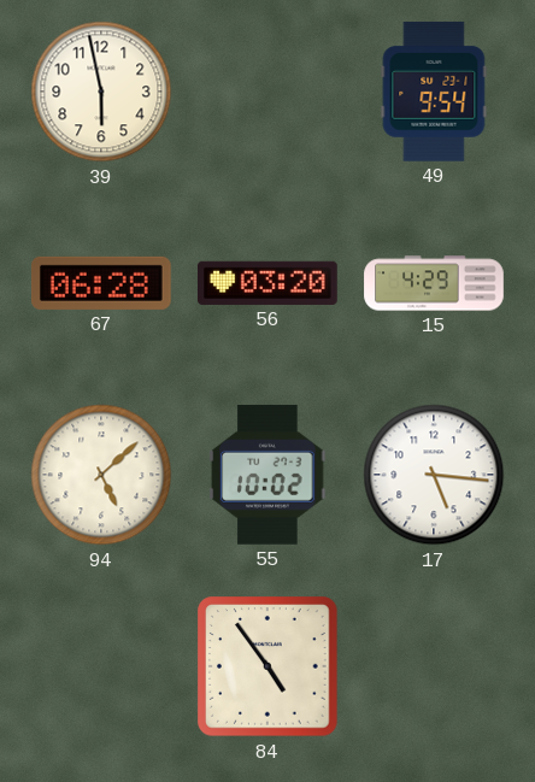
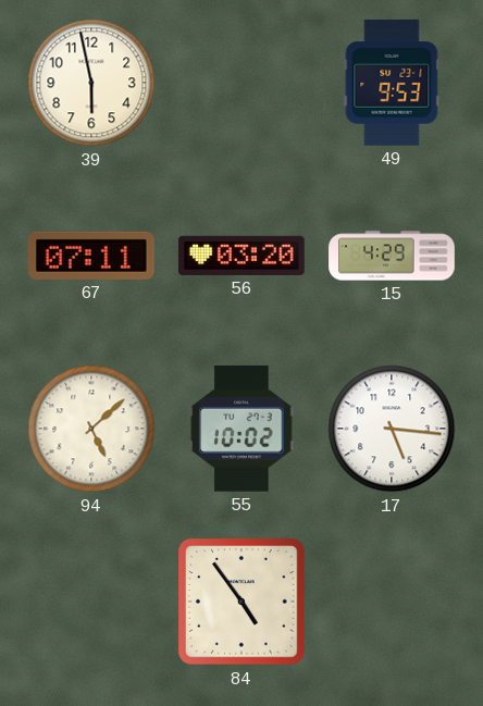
49: 9:54 -> 9:53
67: 06:28 -> 07:11
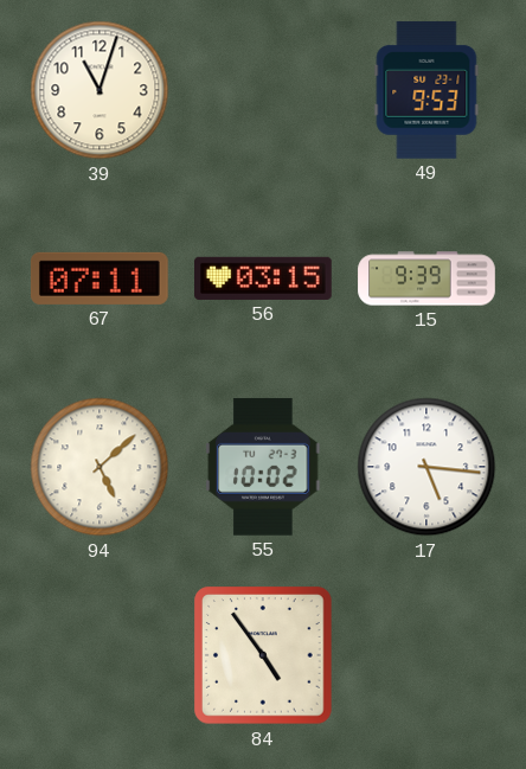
39: 5:58 -> 11:03
56: 03:20 -> 03:15
15: 4:29 -> 9:39
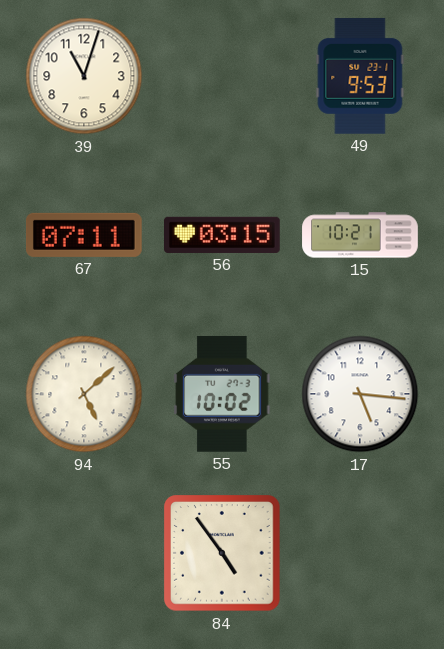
15: 9:39 -> 10:21
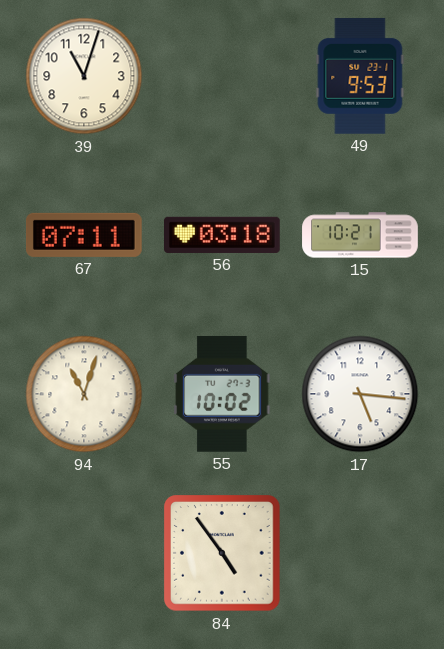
56: 03:15 -> 03:18
94: 5:08 -> 11:03
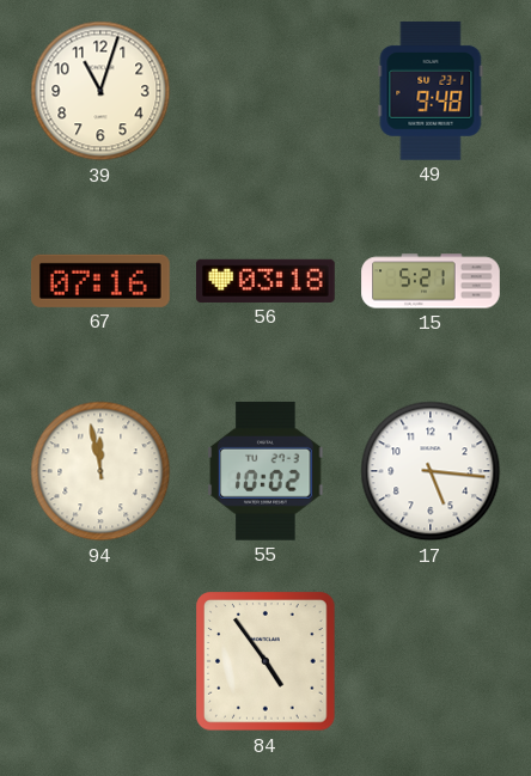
49: 9:53 -> 9:48
67: 07:11 -> 07:16
15: 10:21 -> 5:21
94: 11:03 -> 11:58
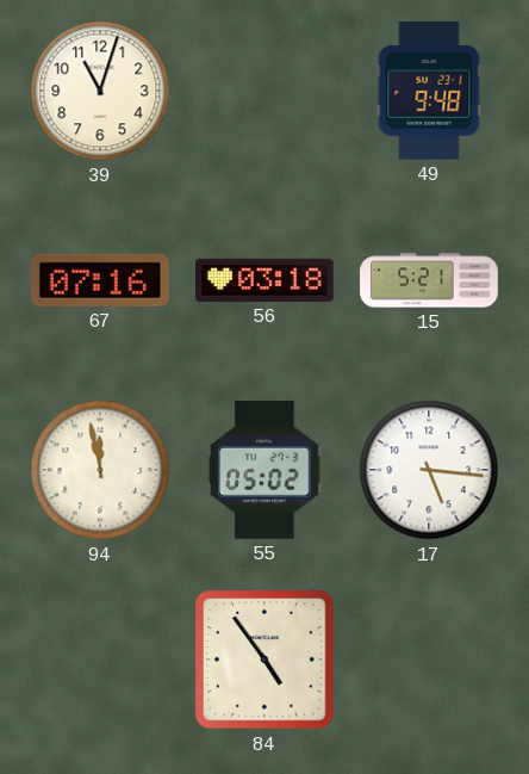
55: 10:02 -> 05:02
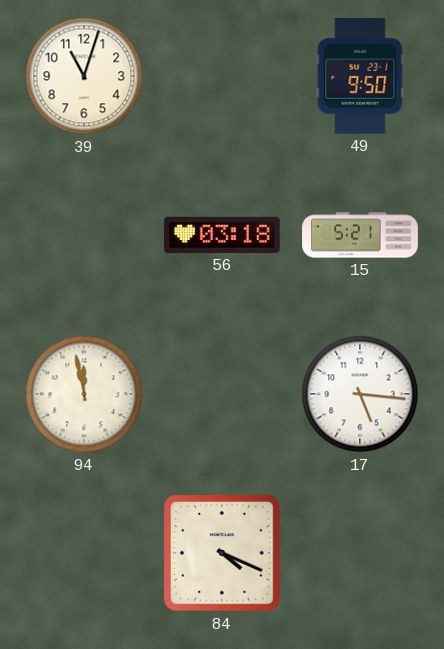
49: 9:48 -> 9:50
67: 07:16 -> none
55: 05:02 -> none
84: 4:54 -> 4:19
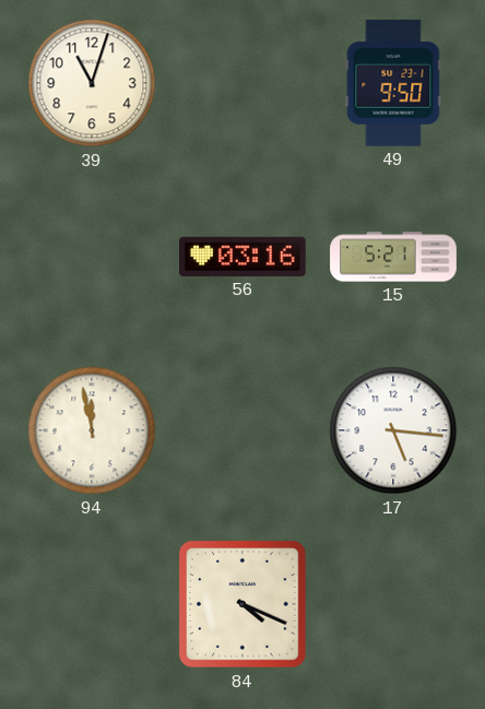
56: 03:18 -> 03:16
